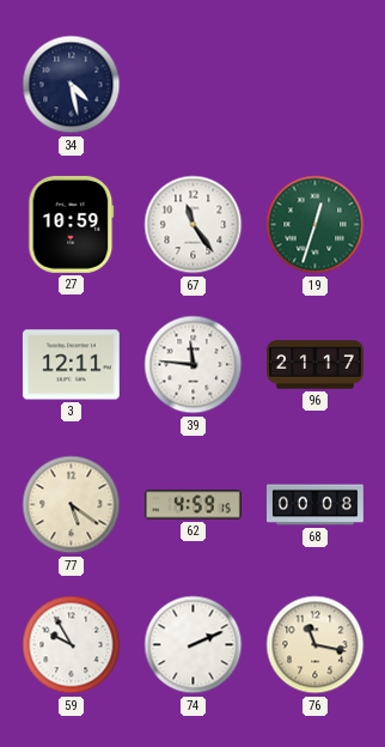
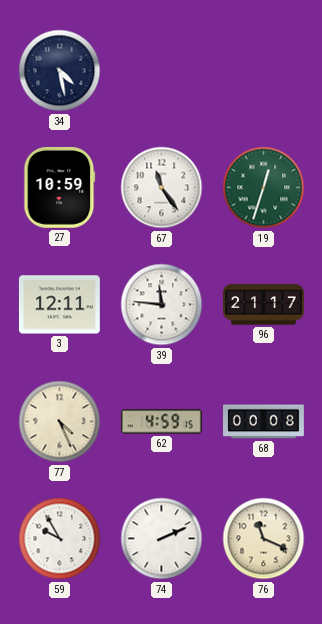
77: 5:21 -> 4:26
76: 11:17 -> 11:19
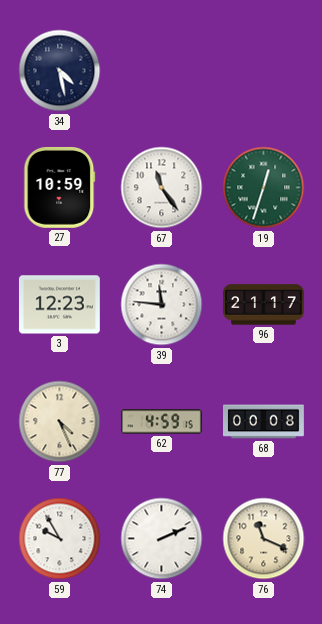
3: 12:11 -> 12:23
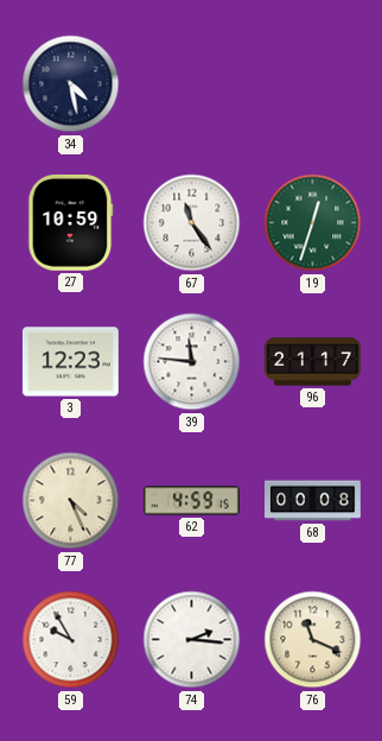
74: 2:11 -> 2:16
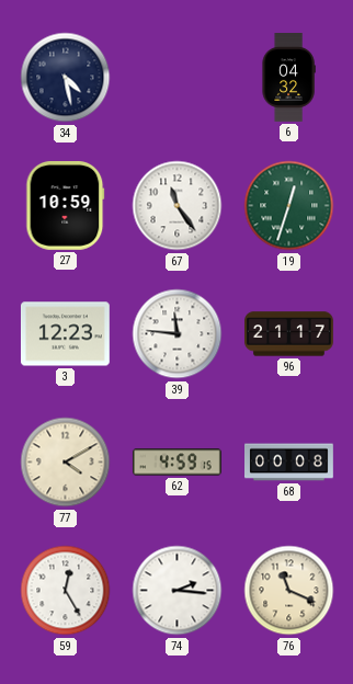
6: none -> 04:32
77: 4:26 -> 4:10
59: 9:55 -> 12:25
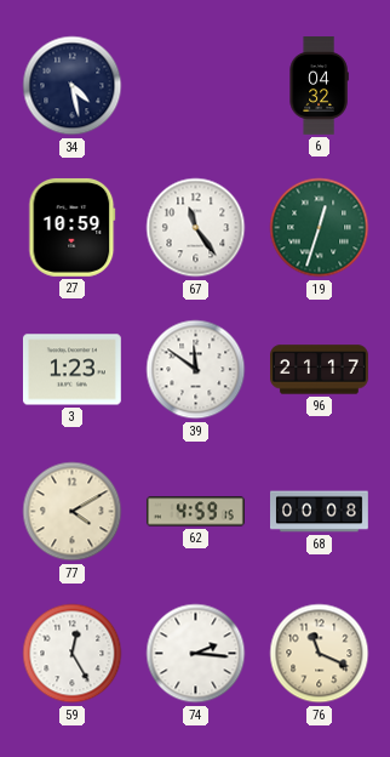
3: 12:23 -> 1:23
39: 11:46 -> 11:51
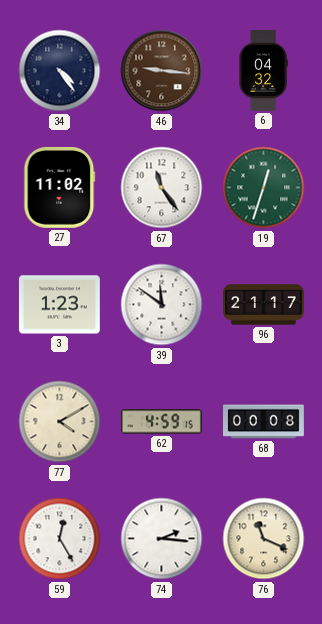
34: 4:28 -> 4:24
46: none -> 9:16
27: 10:59 -> 11:02
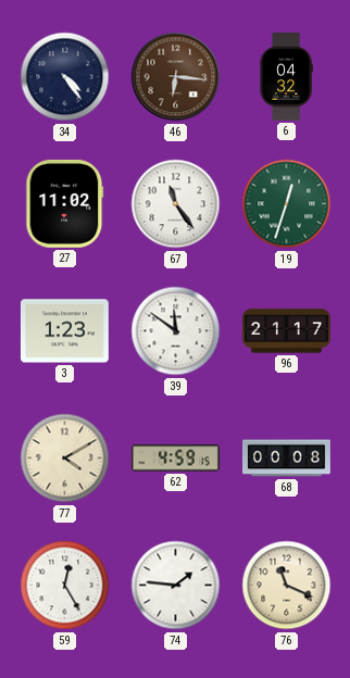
46: 9:16 -> 6:16
74: 2:16 -> 1:46
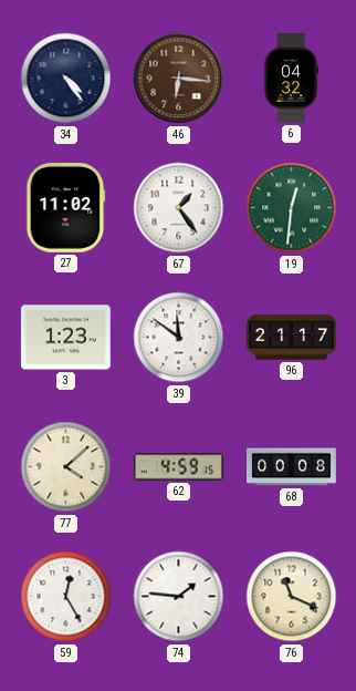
67: 11:24 -> 1:24
19: 12:33 -> 12:31
77: 4:10 -> 4:08
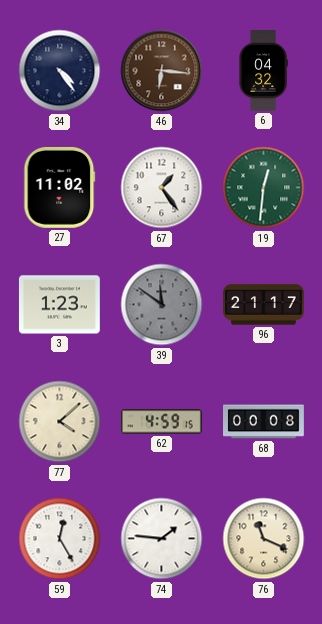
39 dial: white -> grey
